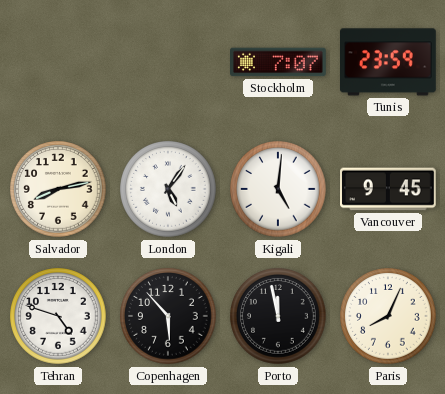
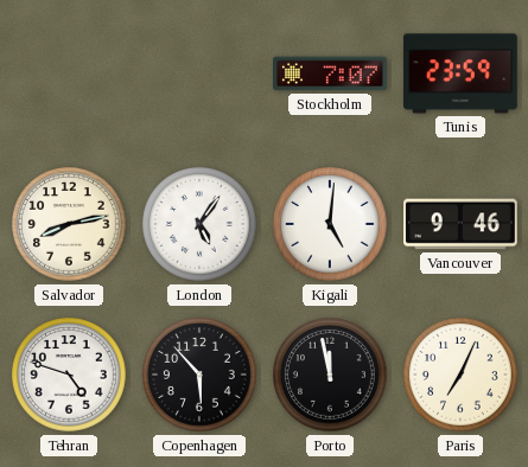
Vancouver: 9:45 -> 9:46
Paris: 8:04 -> 7:04
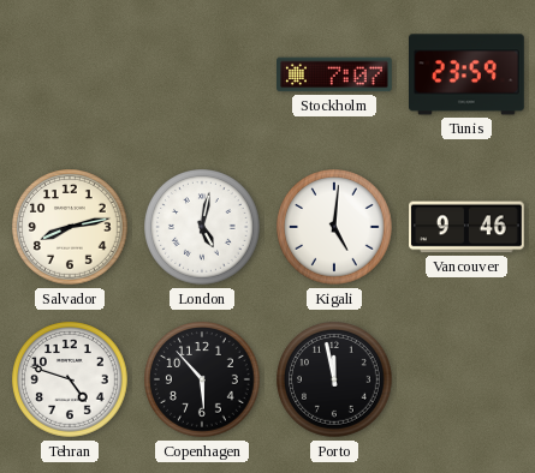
London: 5:06 -> 5:02
Paris: 7:04 -> none
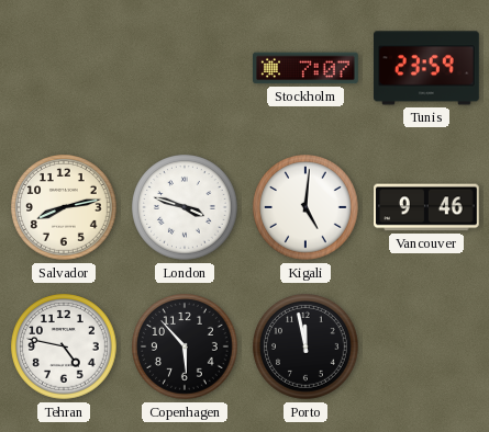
London: 5:02 -> 3:48
Tehran: 4:48 -> 4:47
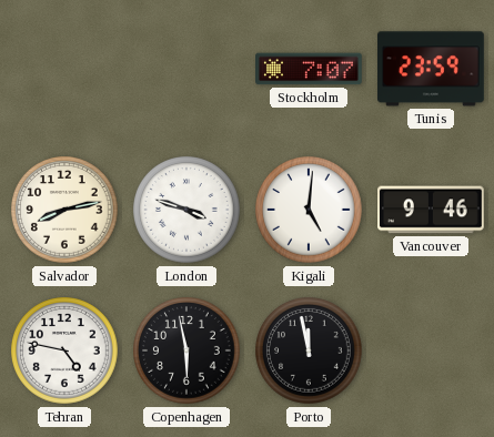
Copenhagen: 5:53 -> 5:58
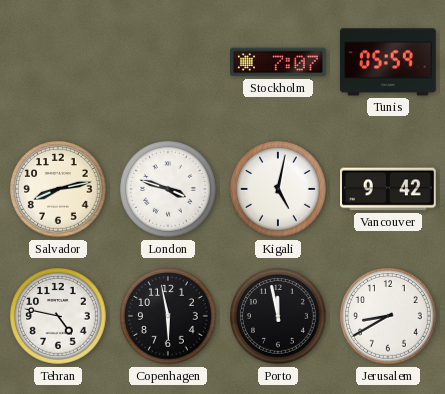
Tunis: 23:59 -> 05:59
Kigali: 5:01 -> 5:02
Vancouver: 9:46 -> 9:42
Jerusalem: none -> 8:40
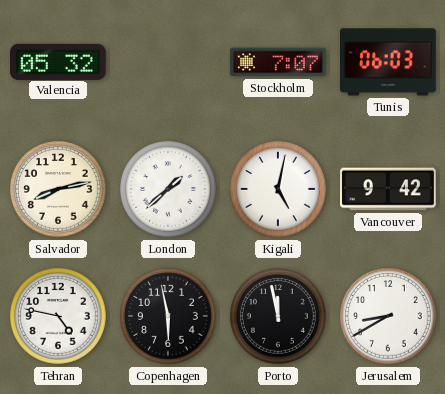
Valencia: none -> 05:32
Tunis: 05:59 -> 06:03
London: 3:48 -> 1:38
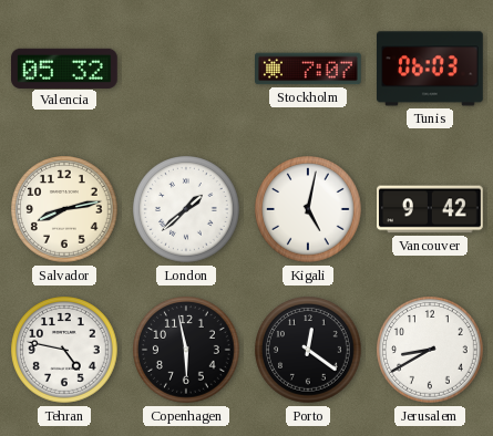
Porto: 11:58 -> 12:21
